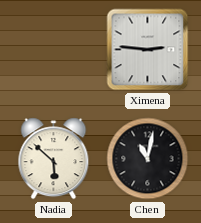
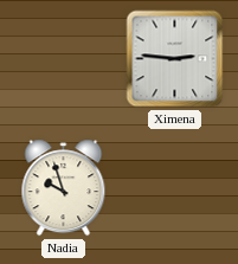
Nadia: 5:52 -> 9:57
Chen: 11:02 -> none
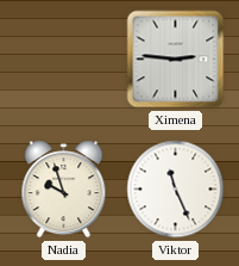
Viktor: none -> 11:26
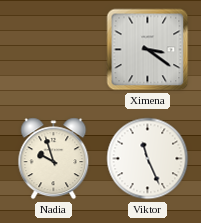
Ximena: 2:46 -> 3:21
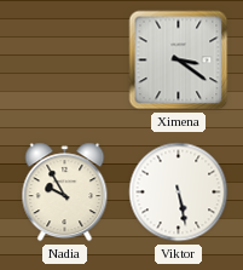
Nadia: 9:57 -> 9:55
Viktor: 11:26 -> 5:28
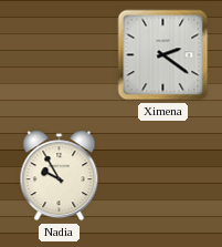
Ximena: 3:21 -> 2:21
Viktor: 5:28 -> none
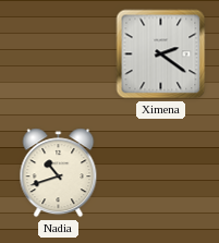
Nadia: 9:55 -> 10:42
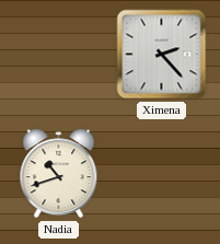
Ximena: 2:21 -> 2:23
